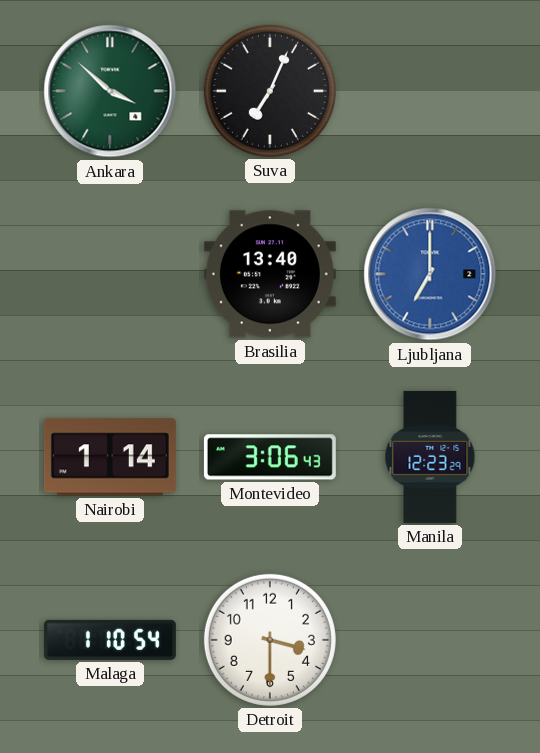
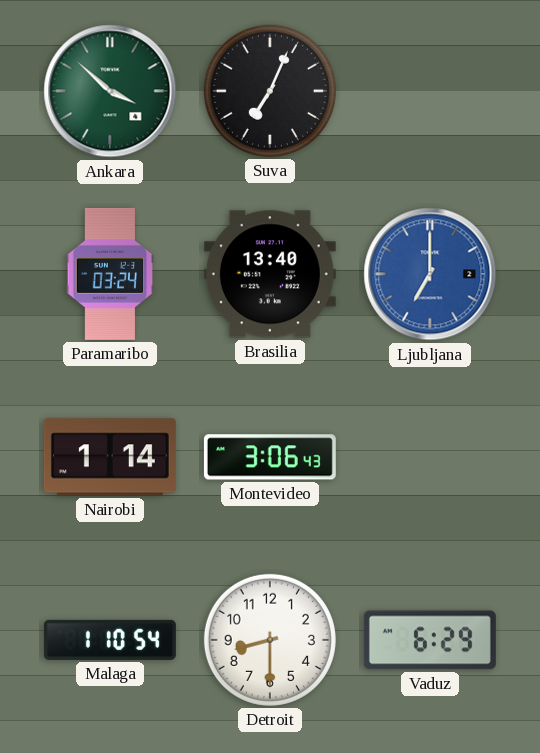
Paramaribo: none -> 03:24
Manila: 12:23 -> none
Detroit: 3:30 -> 8:30
Vaduz: none -> 6:29
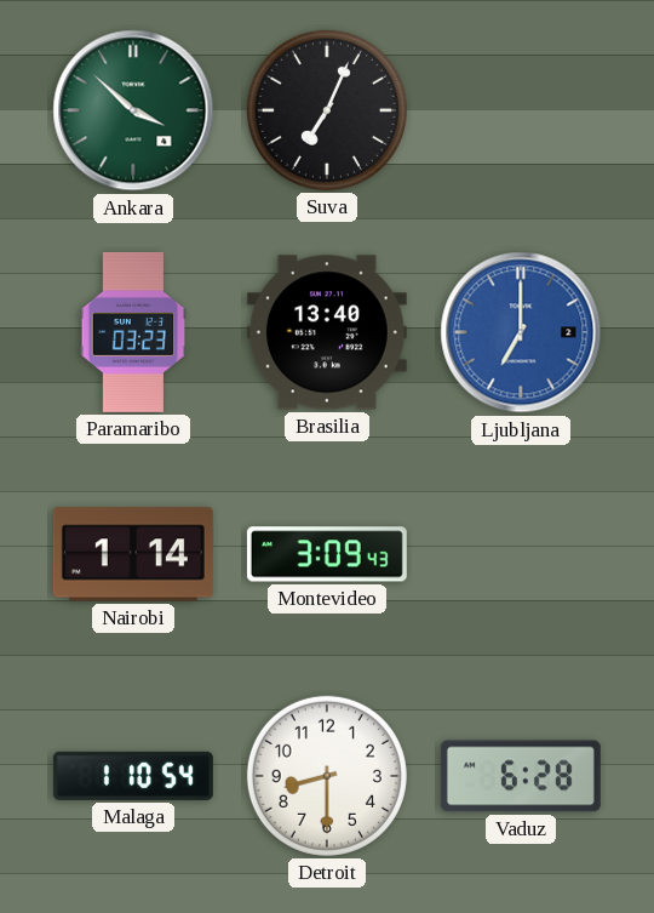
Paramaribo: 03:24 -> 03:23
Montevideo: 3:06 -> 3:09
Vaduz: 6:29 -> 6:28
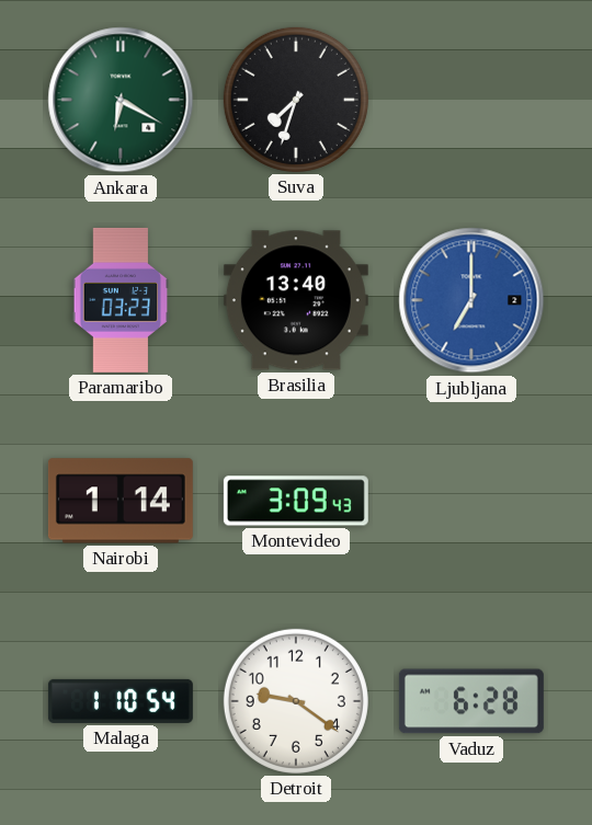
Ankara: 3:52 -> 6:20
Suva: 7:04 -> 7:33
Detroit: 8:30 -> 9:21
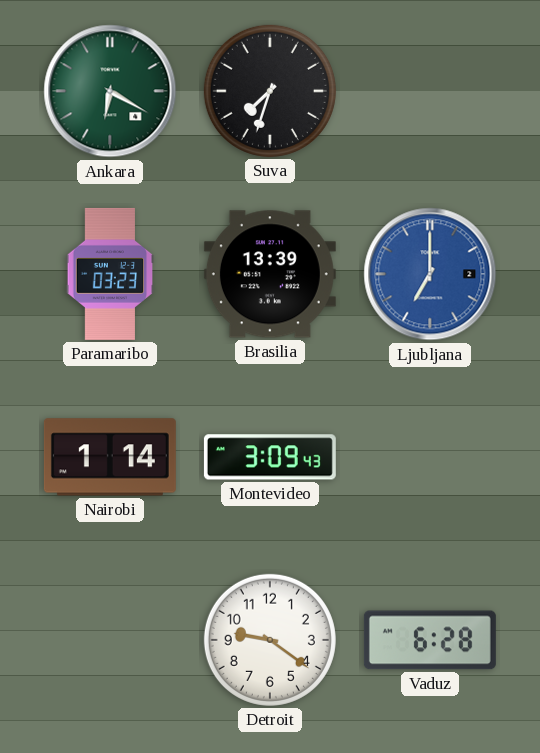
Brasilia: 13:40 -> 13:39
Malaga: 1:10 -> none
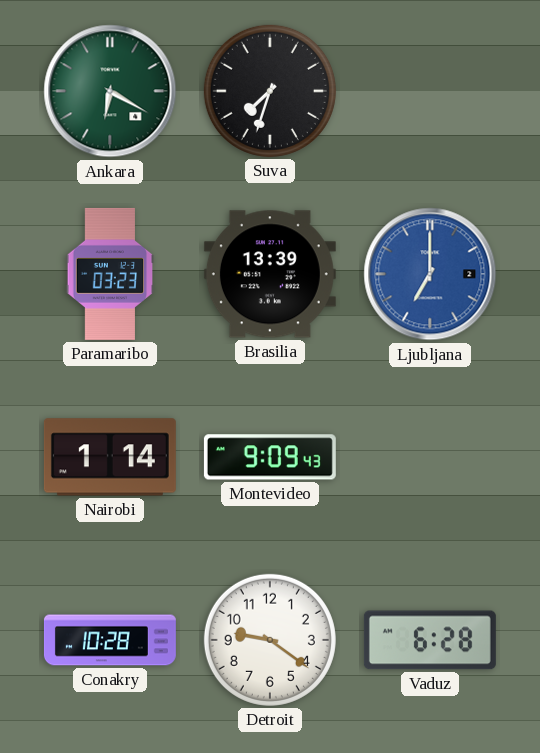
Montevideo: 3:09 -> 9:09
Conakry: none -> 10:28
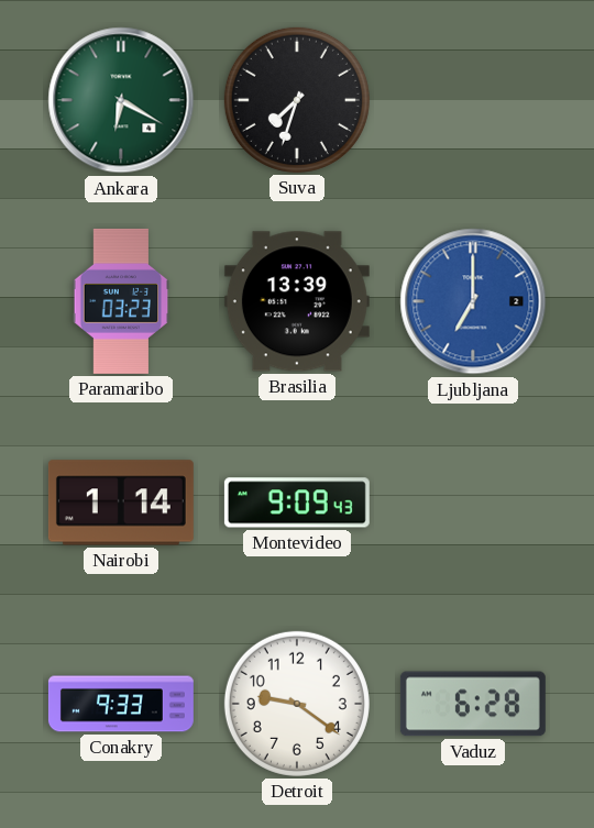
Conakry: 10:28 -> 9:33
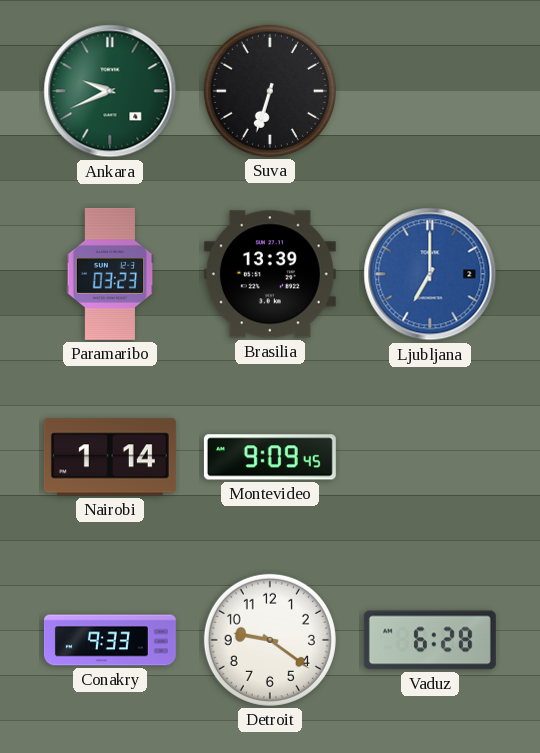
Ankara: 6:20 -> 9:41
Suva: 7:33 -> 6:33
Montevideo: 9:09:43 -> 9:09:45
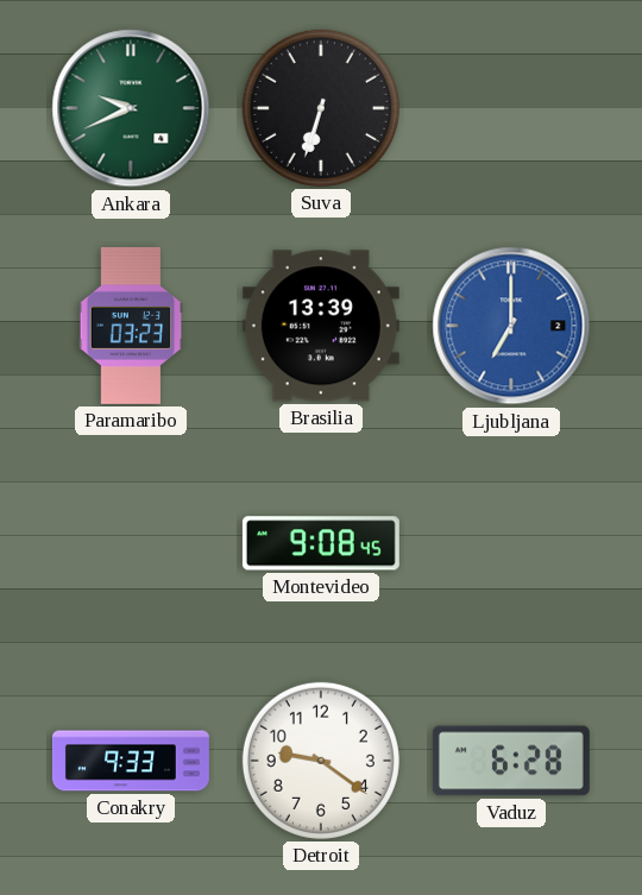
Nairobi: 1:14 -> none
Montevideo: 9:09 -> 9:08
